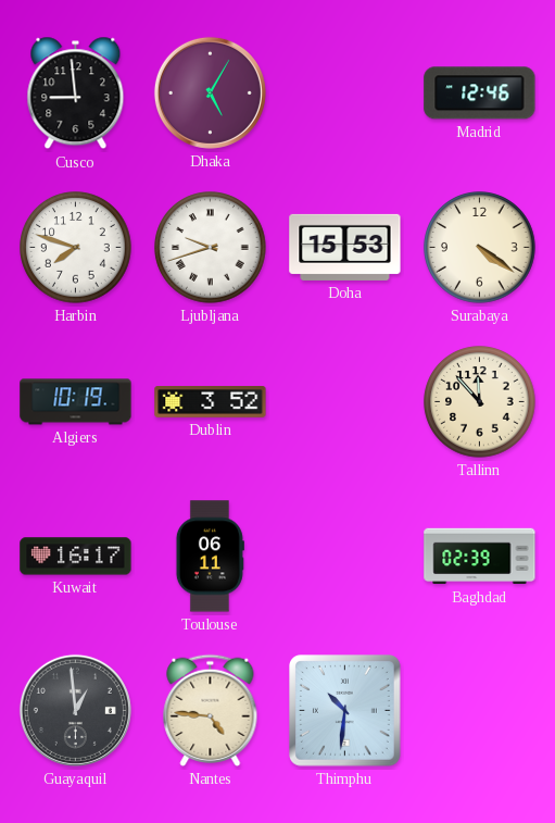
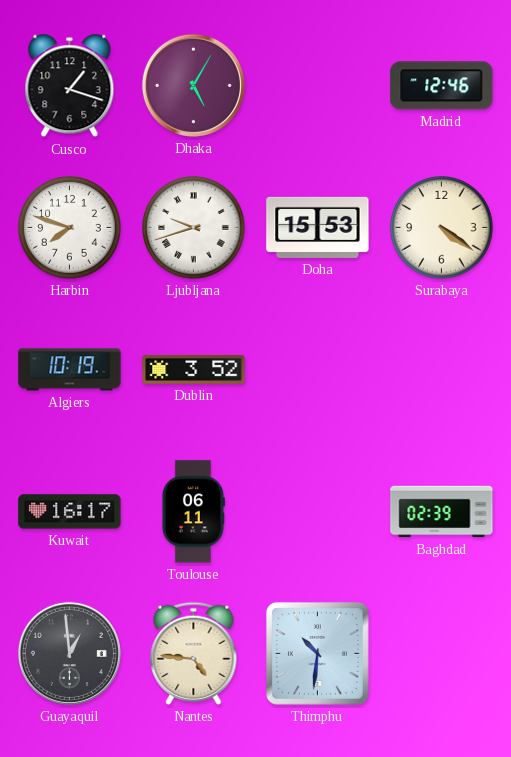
Cusco: 8:59 -> 1:18
Tallinn: 11:53 -> none
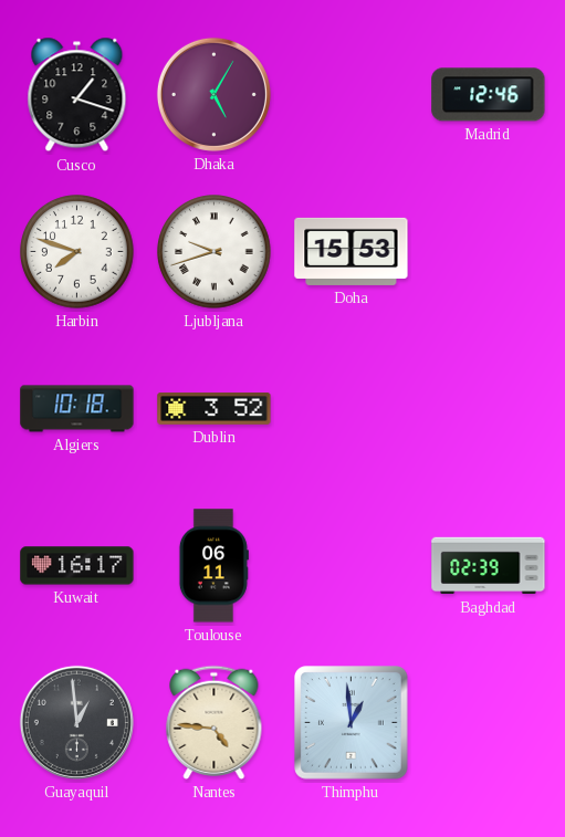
Surabaya: 4:21 -> none
Algiers: 10:19 -> 10:18
Thimphu: 10:31 -> 12:59
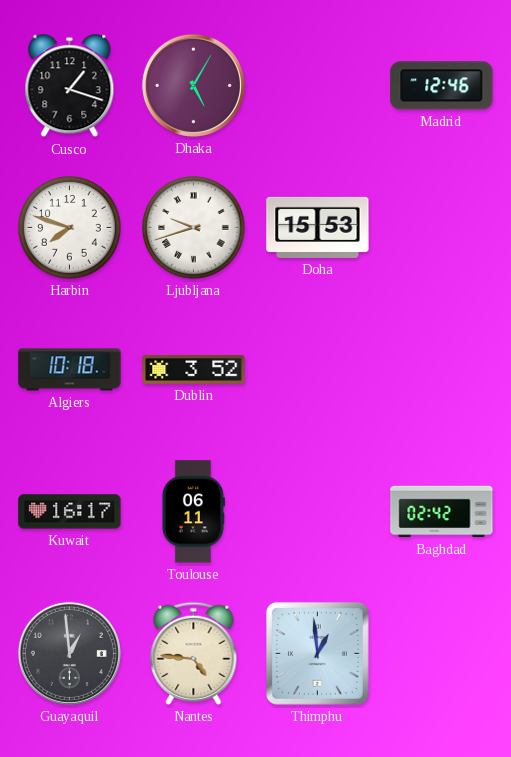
Baghdad: 02:39 -> 02:42
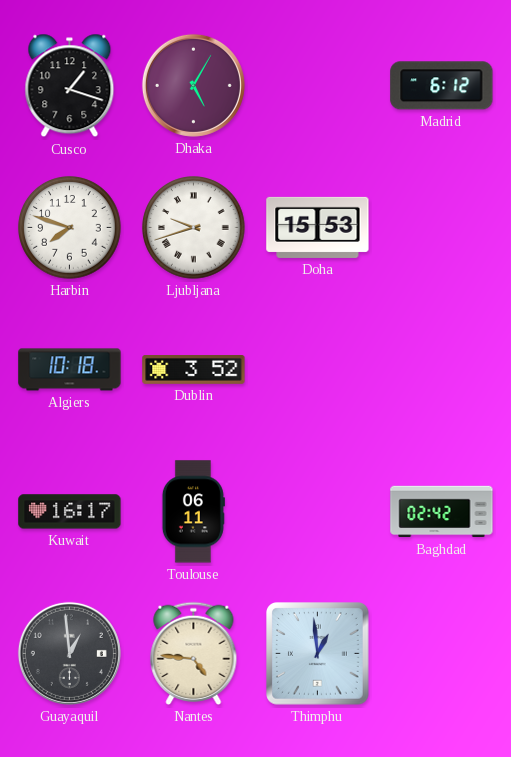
Madrid: 12:46 -> 6:12
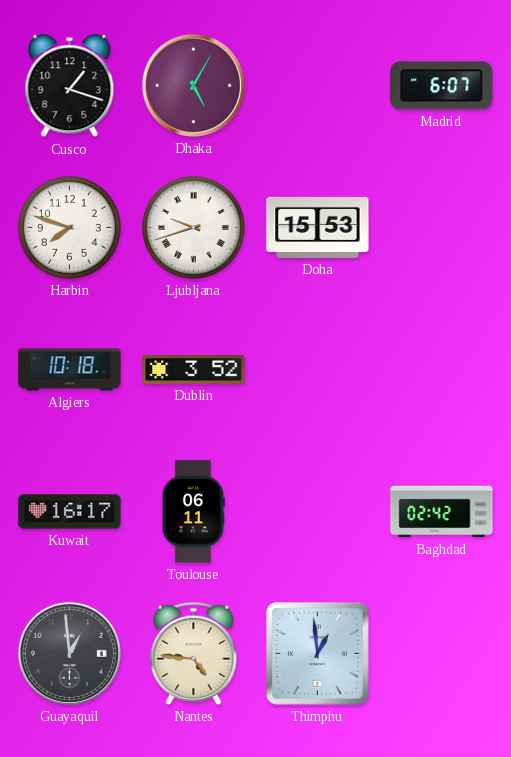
Madrid: 6:12 -> 6:07
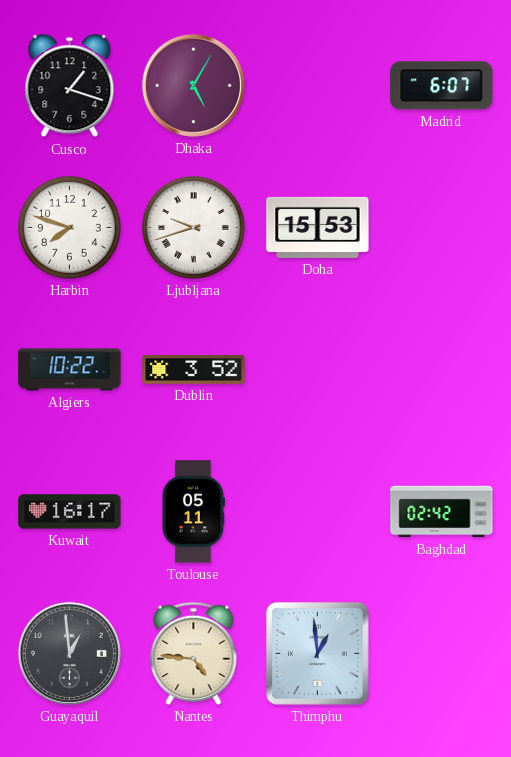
Algiers: 10:18 -> 10:22
Toulouse: 06:11 -> 05:11
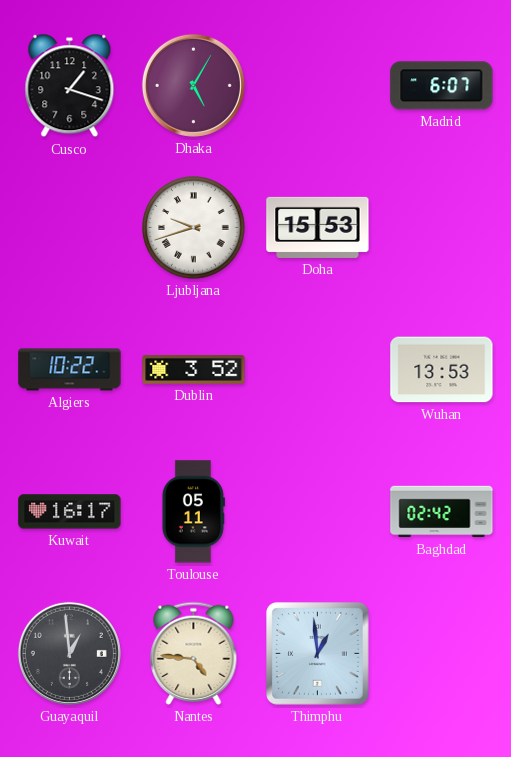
Harbin: 7:48 -> none
Wuhan: none -> 13:53
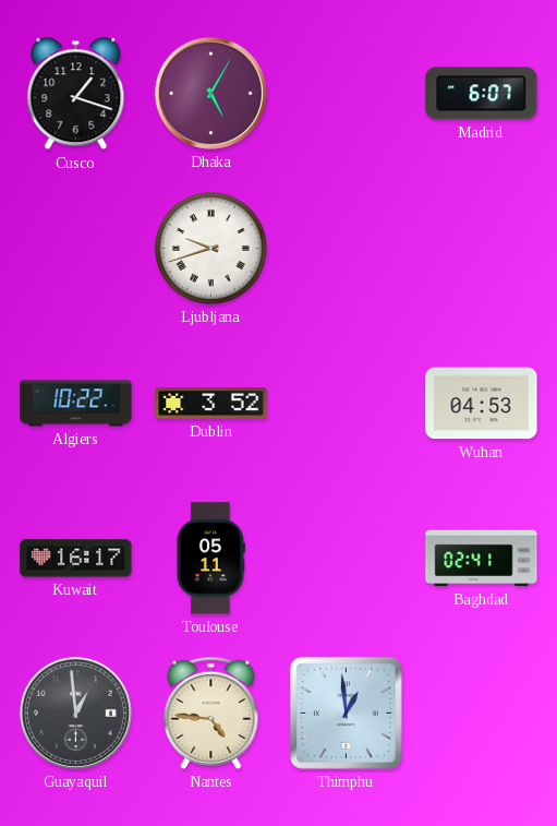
Doha: 15:53 -> none
Wuhan: 13:53 -> 04:53
Baghdad: 02:42 -> 02:41
